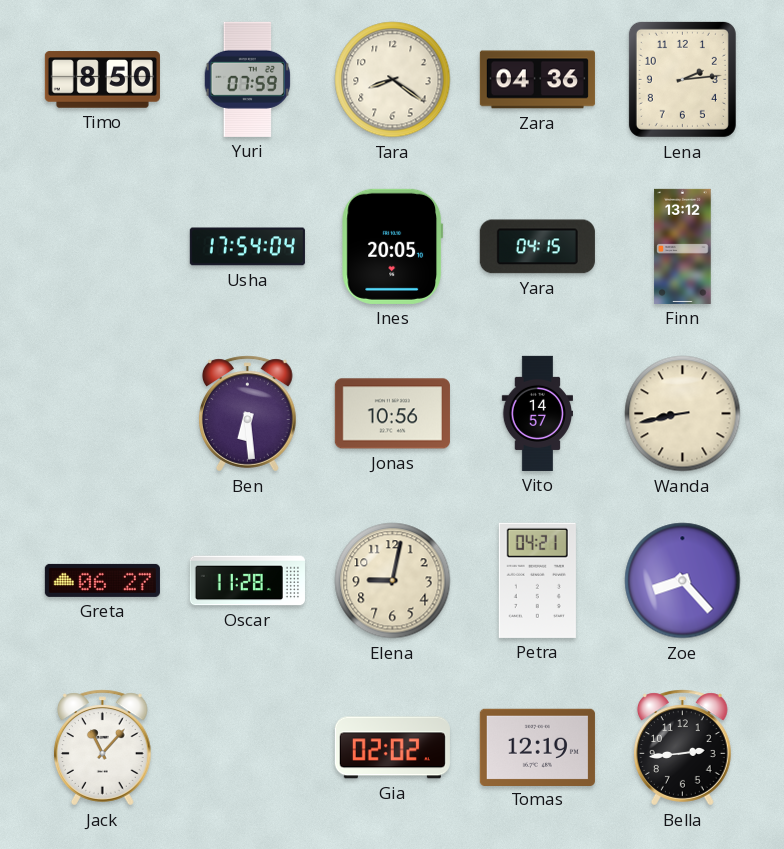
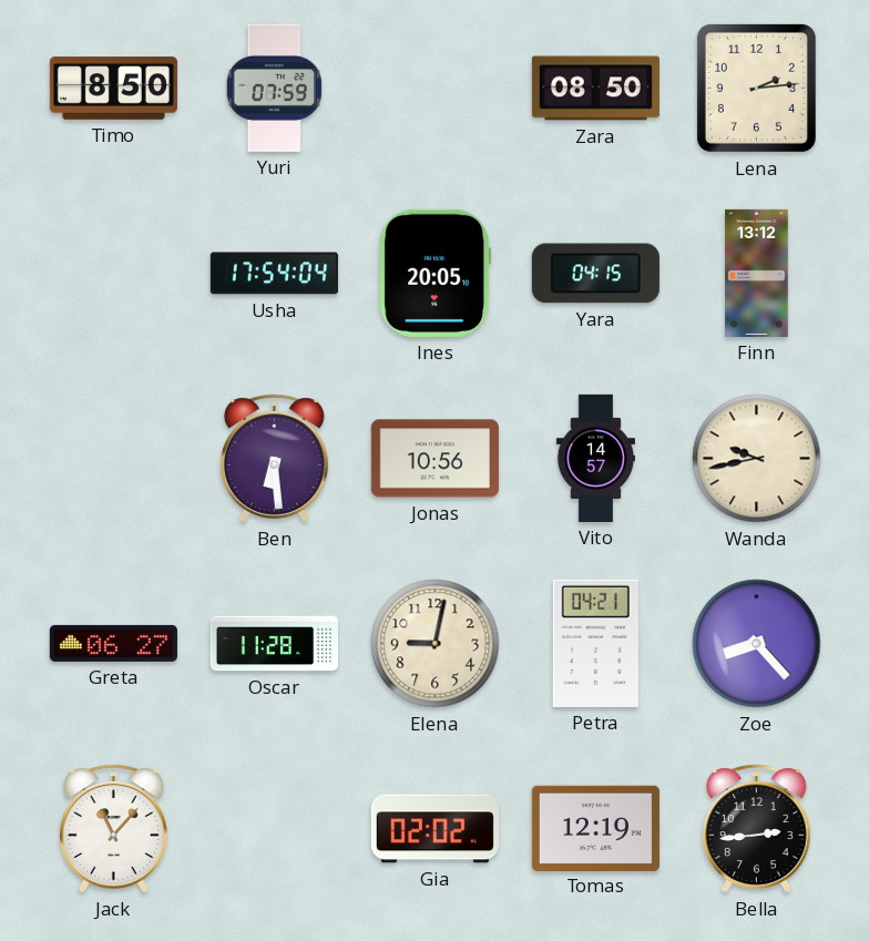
Tara: 8:21 -> none
Zara: 04:36 -> 08:50
Wanda: 8:43 -> 9:43
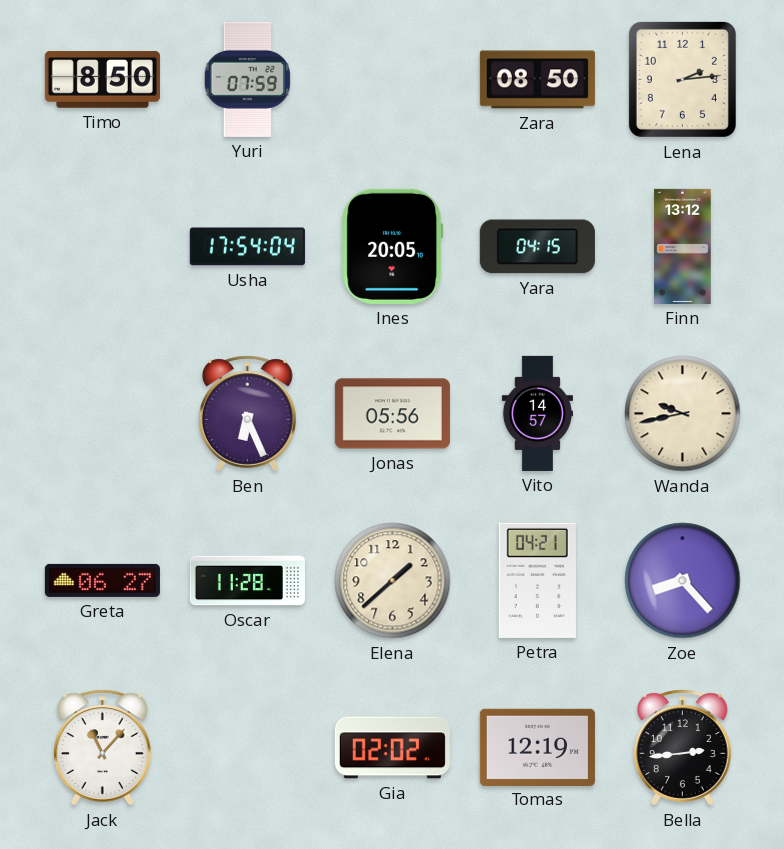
Ben: 6:29 -> 6:26
Jonas: 10:56 -> 05:56
Elena: 9:02 -> 1:38
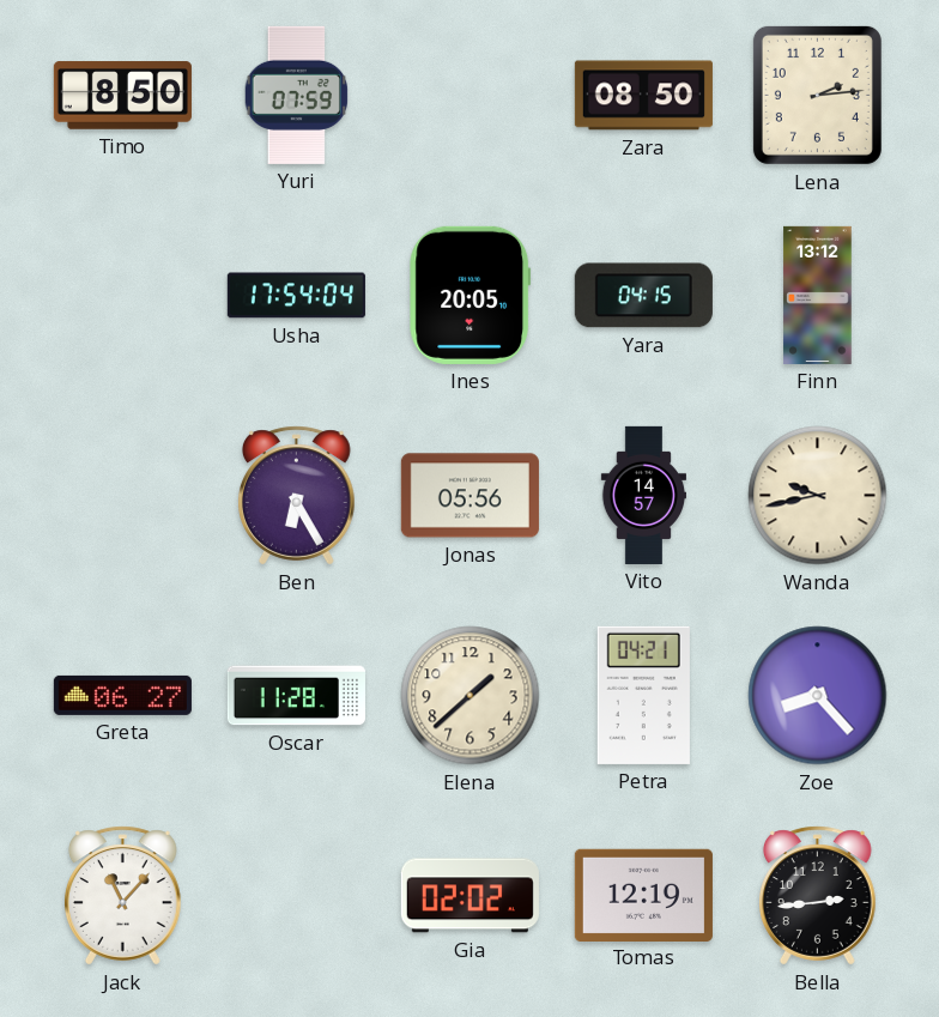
Ben: 6:26 -> 6:25
